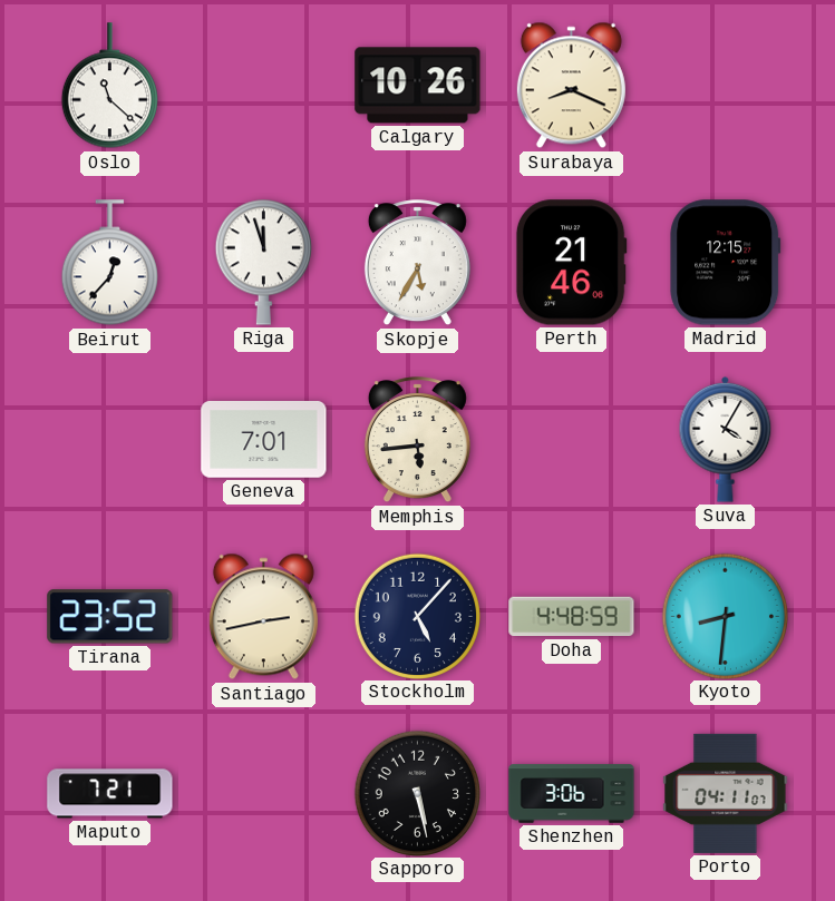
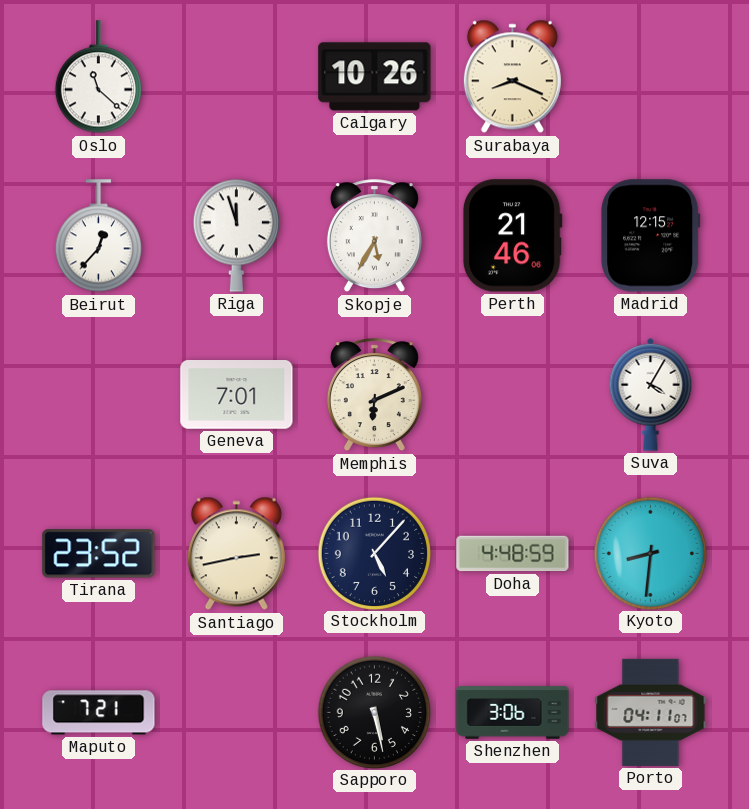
Memphis: 5:44 -> 6:11
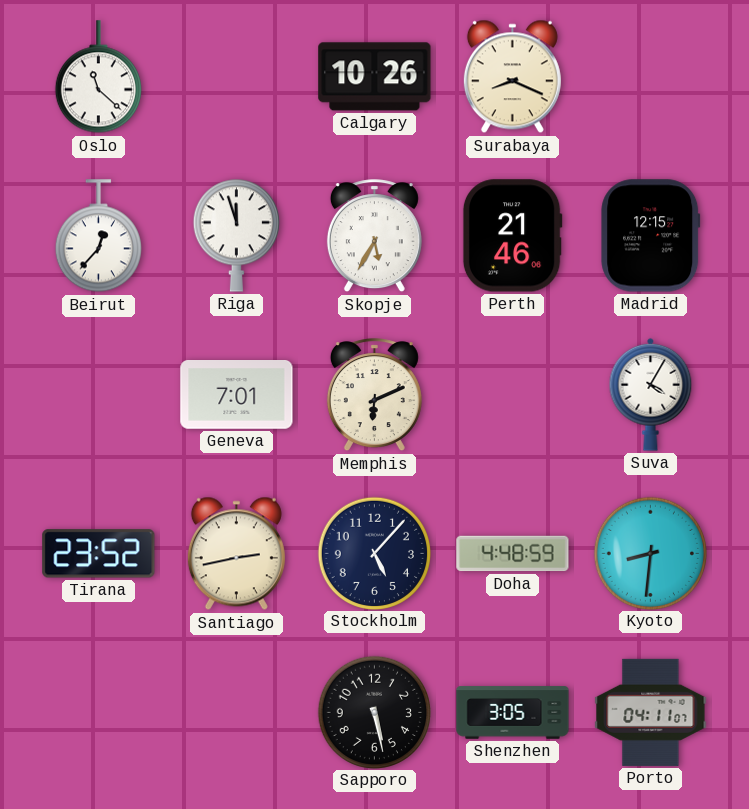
Maputo: 7:21 -> none
Shenzhen: 3:06 -> 3:05
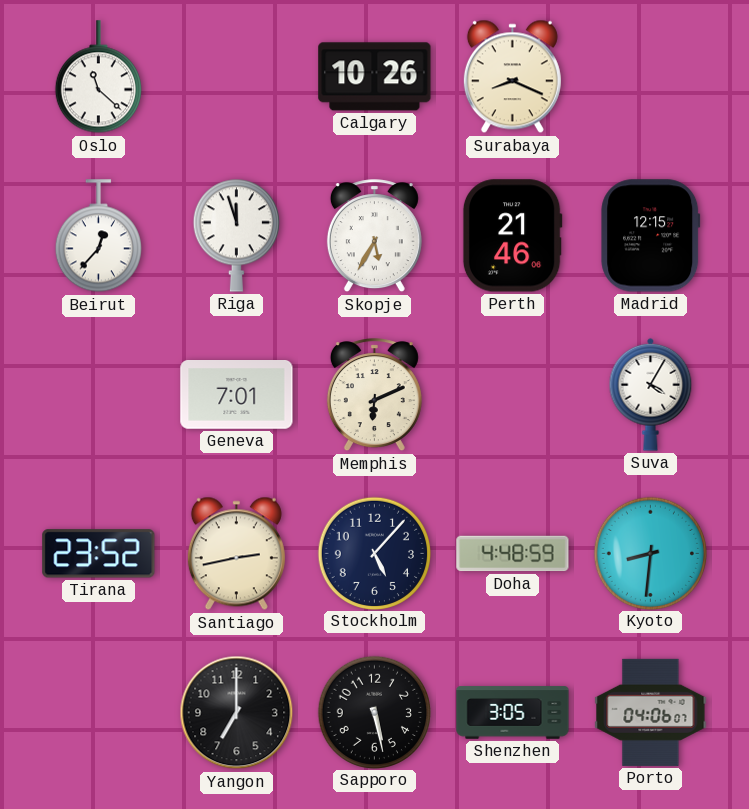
Yangon: none -> 7:00
Porto: 04:11 -> 04:06
